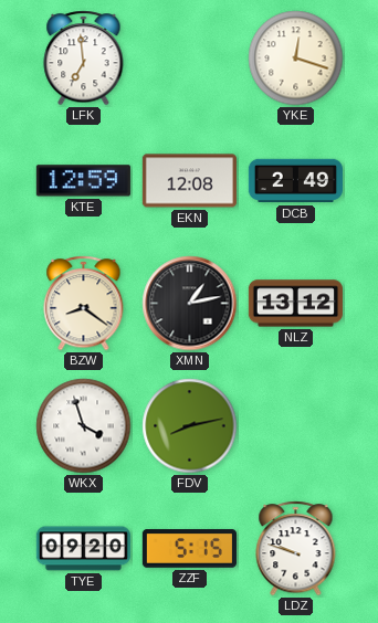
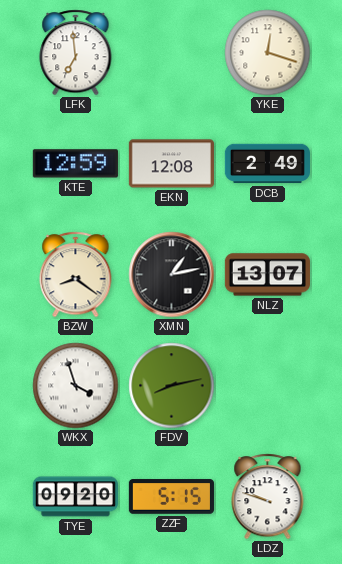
NLZ: 13:12 -> 13:07
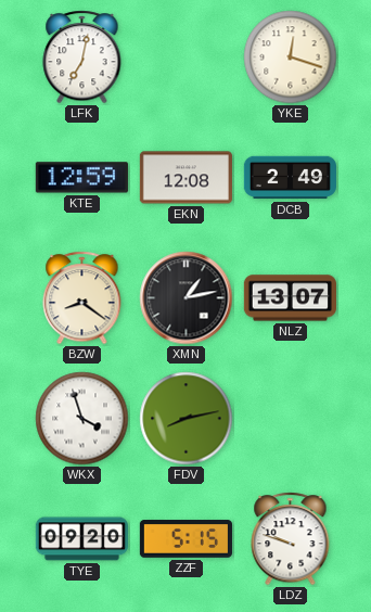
LFK: 6:59 -> 7:02
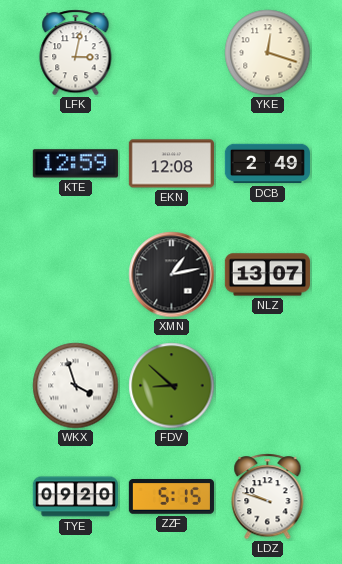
LFK: 7:02 -> 3:02
BZW: 8:21 -> none
FDV: 8:13 -> 8:52
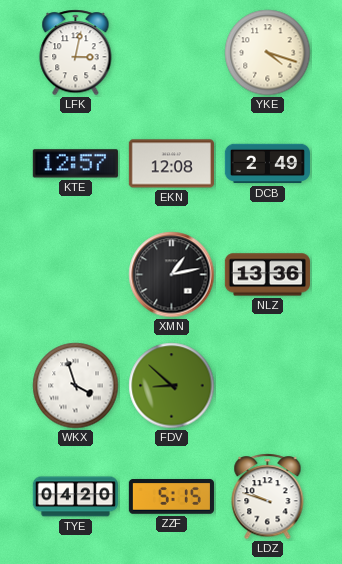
YKE: 12:18 -> 4:18
KTE: 12:59 -> 12:57
NLZ: 13:07 -> 13:36
TYE: 09:20 -> 04:20
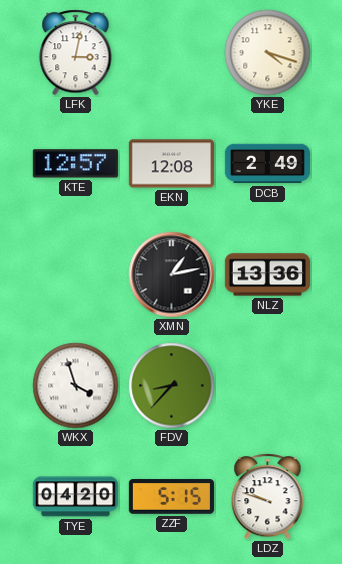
FDV: 8:52 -> 8:37
